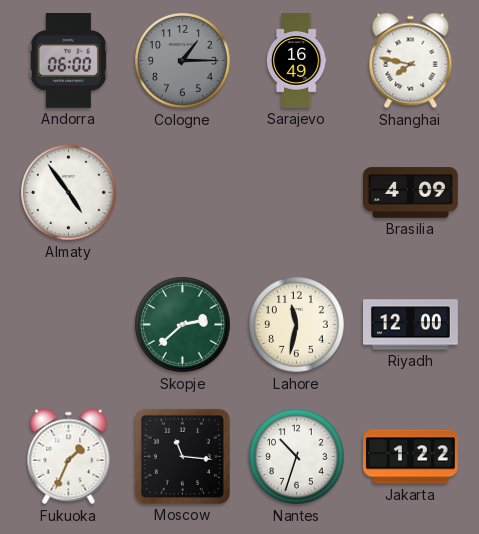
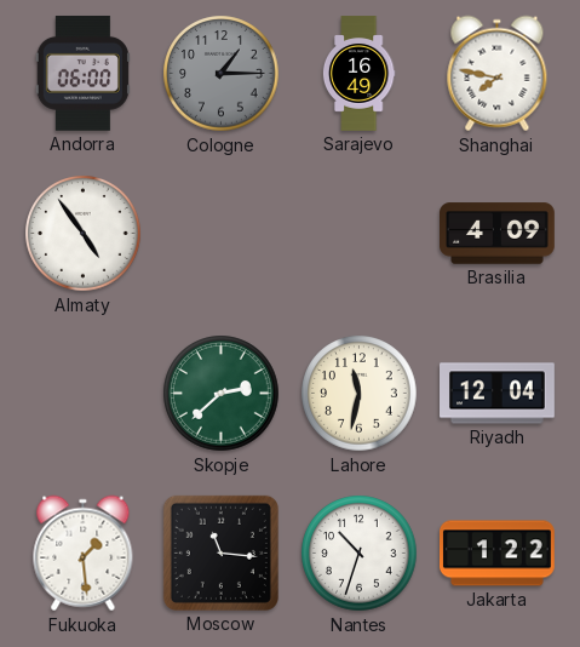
Riyadh: 12:00 -> 12:04
Fukuoka: 1:34 -> 1:29
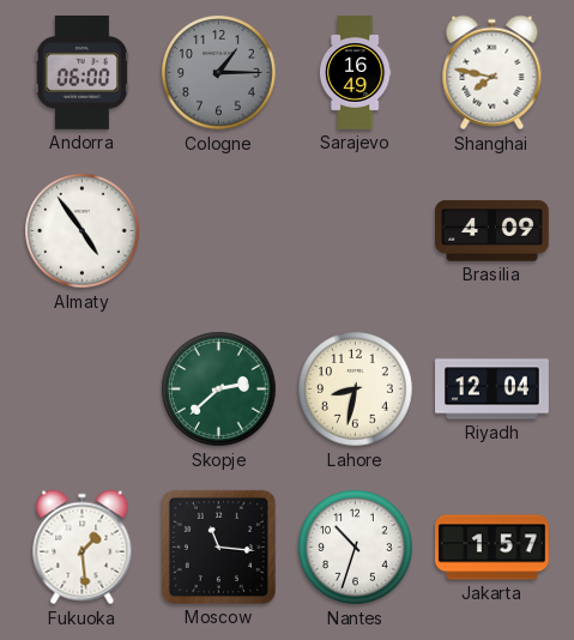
Lahore: 11:32 -> 8:32
Jakarta: 1:22 -> 1:57
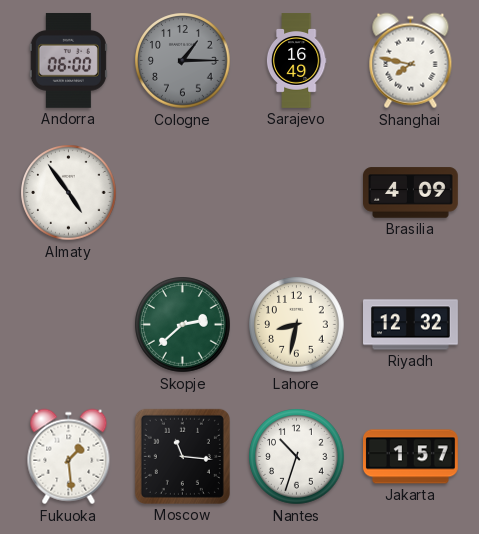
Riyadh: 12:04 -> 12:32
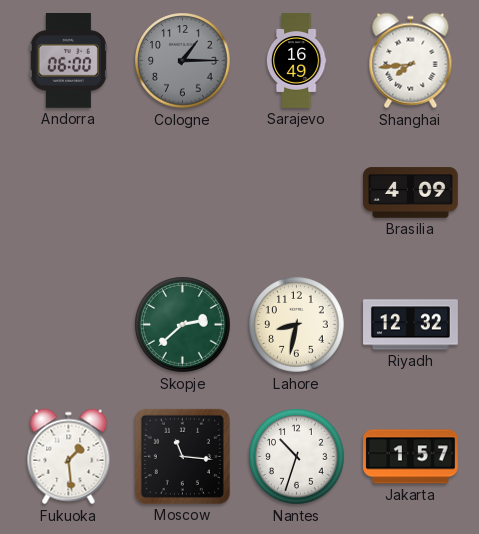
Shanghai: 7:47 -> 7:44
Almaty: 4:54 -> none
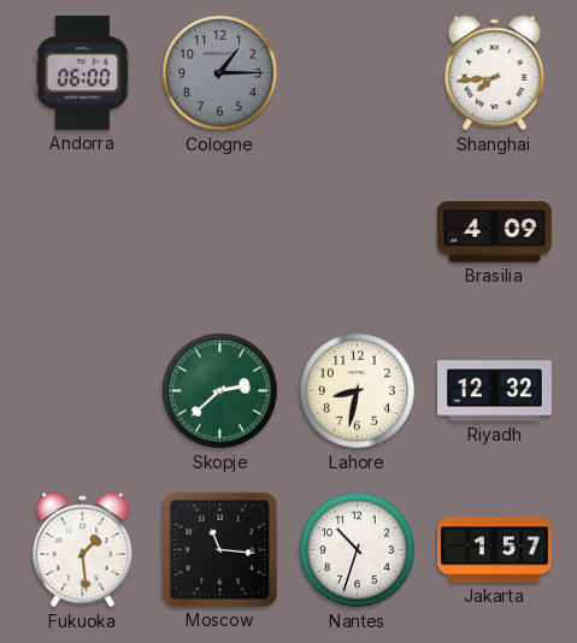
Sarajevo: 16:49 -> none
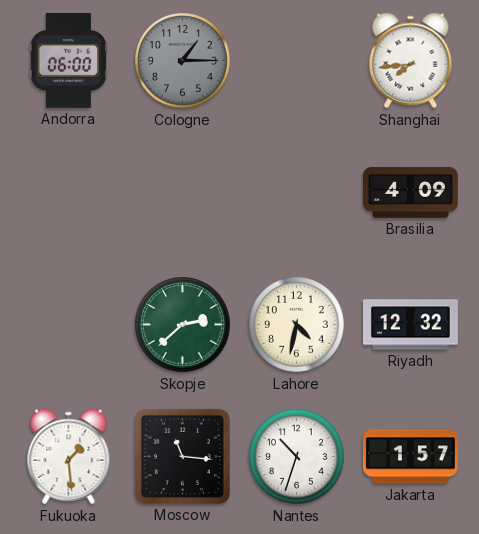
Lahore: 8:32 -> 4:32
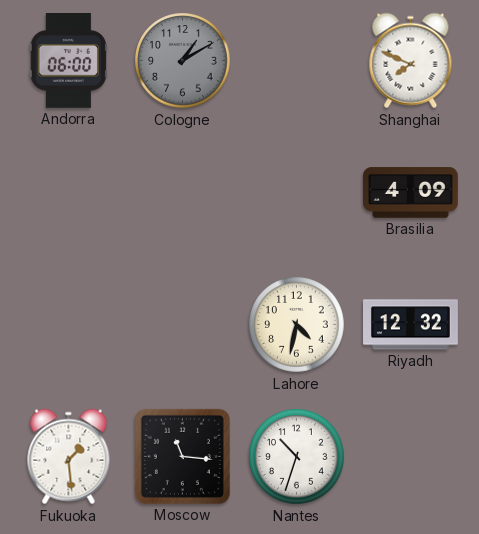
Cologne: 1:15 -> 1:10
Shanghai: 7:44 -> 7:49
Skopje: 2:38 -> none
Jakarta: 1:57 -> none
